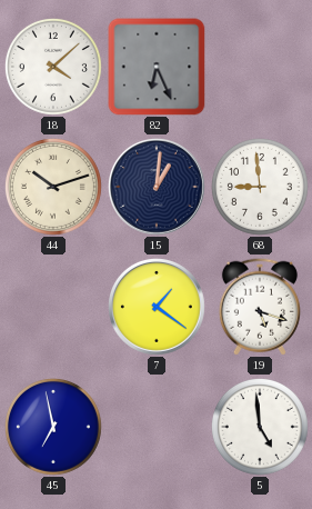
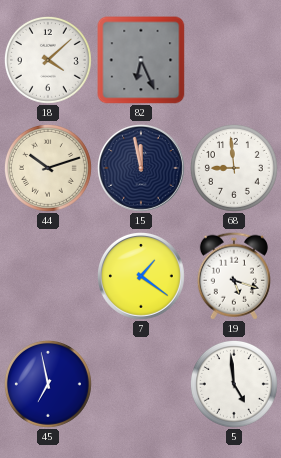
15: 1:01 -> 11:58
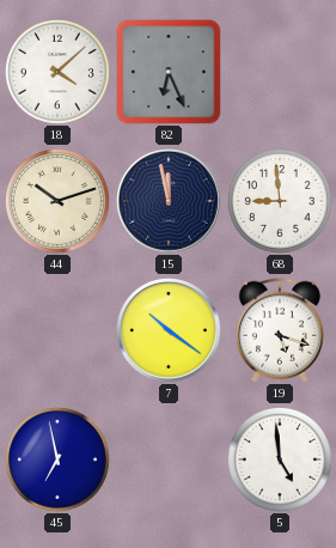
7: 1:21 -> 10:21
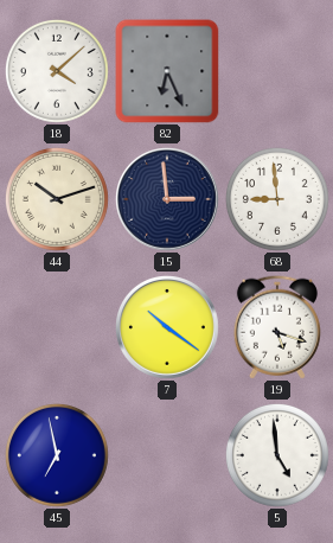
15: 11:58 -> 2:59
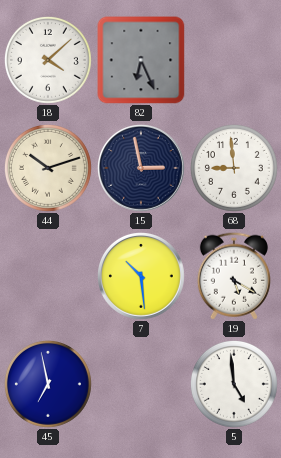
15: 2:59 -> 2:58
7: 10:21 -> 10:29
19: 5:18 -> 5:20
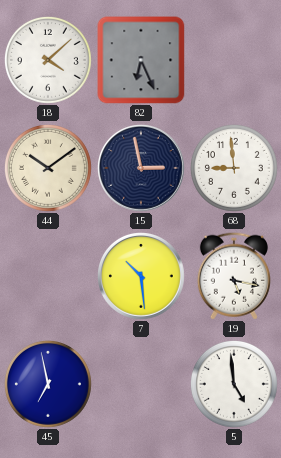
44: 10:12 -> 10:09
19: 5:20 -> 5:17
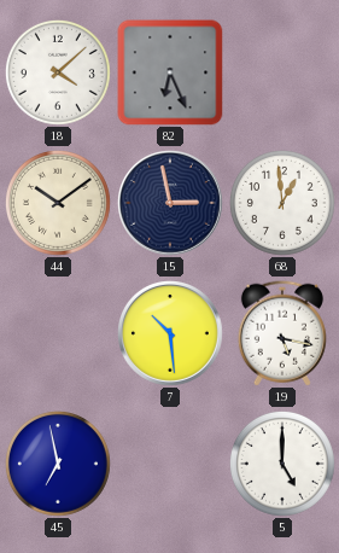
68: 8:59 -> 12:59
5: 4:59 -> 5:00
